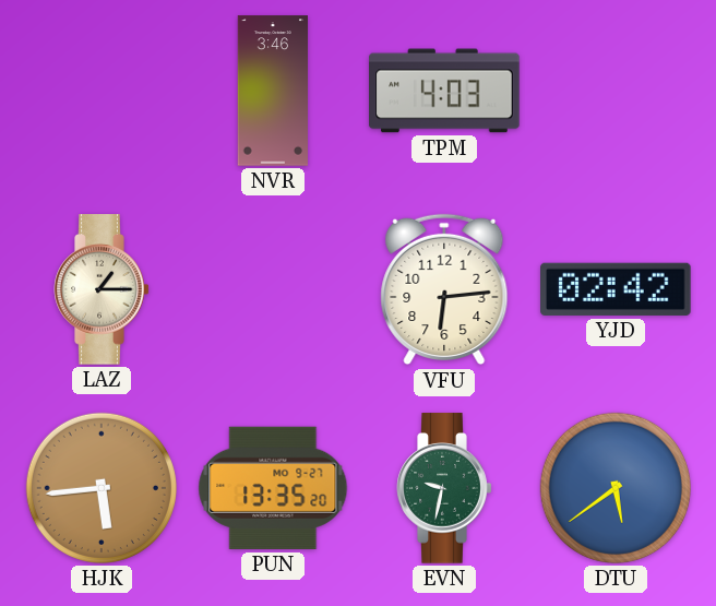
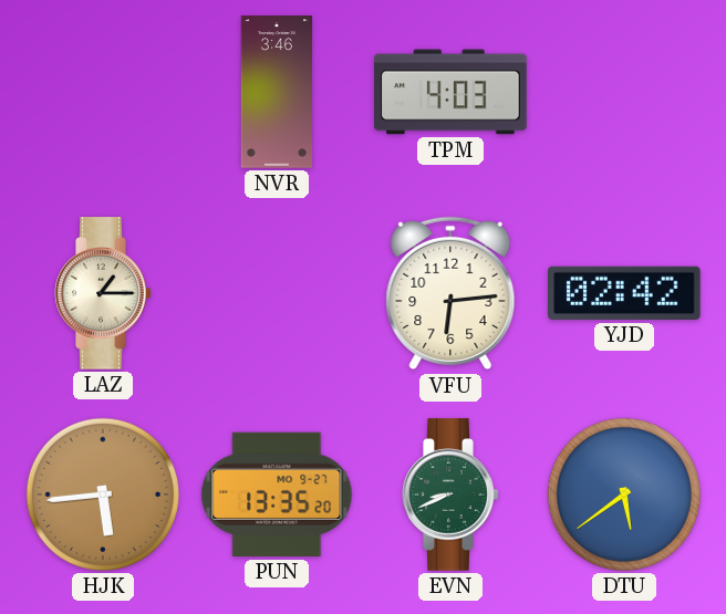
EVN: 9:32 -> 8:41
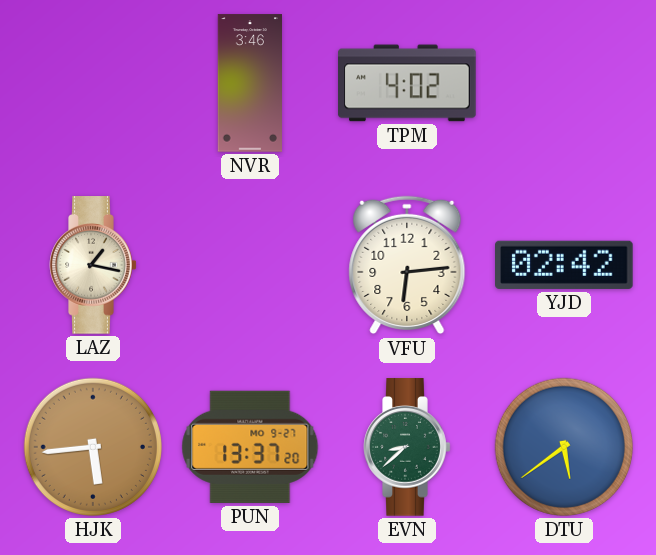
TPM: 4:03 -> 4:02
LAZ: 1:15 -> 1:17
PUN: 13:35 -> 13:37
EVN: 8:41 -> 8:38
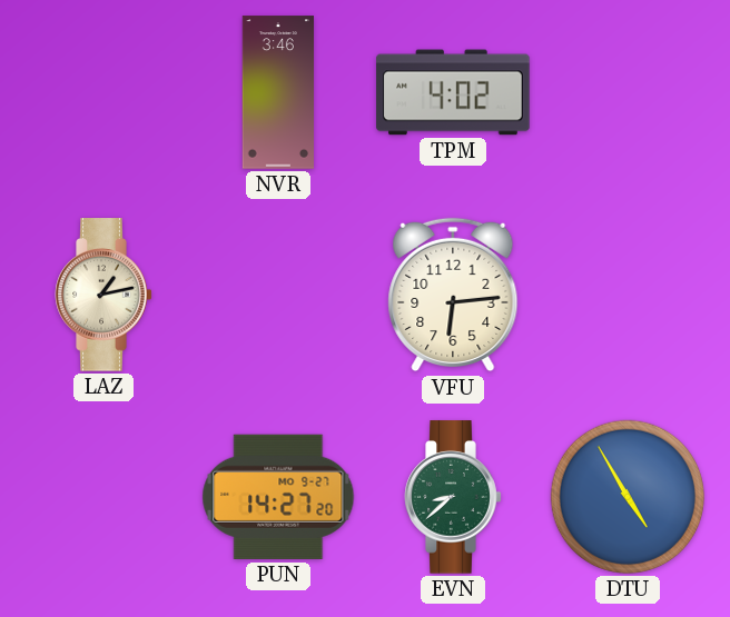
LAZ: 1:17 -> 1:13
YJD: 02:42 -> none
HJK: 5:44 -> none
PUN: 13:37 -> 14:27
DTU: 5:39 -> 4:55
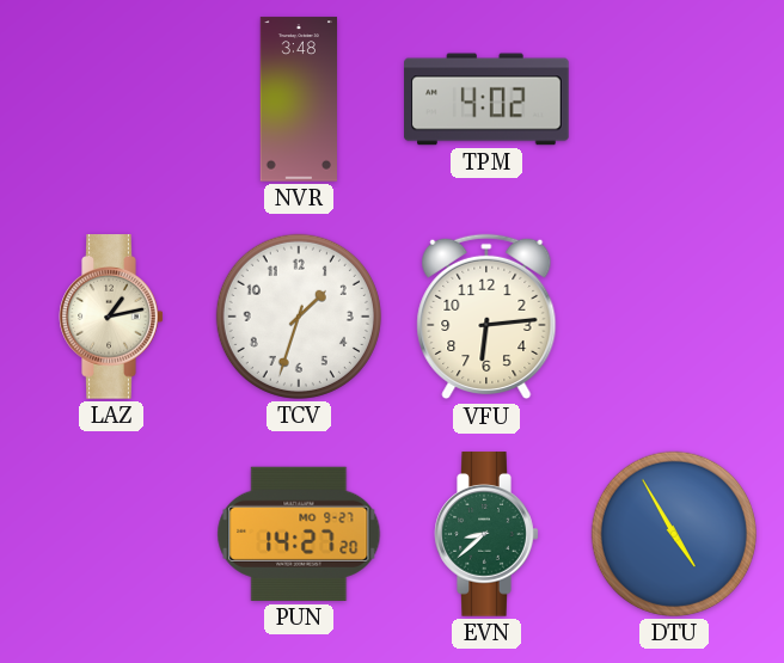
NVR: 3:46 -> 3:48
TCV: none -> 1:33
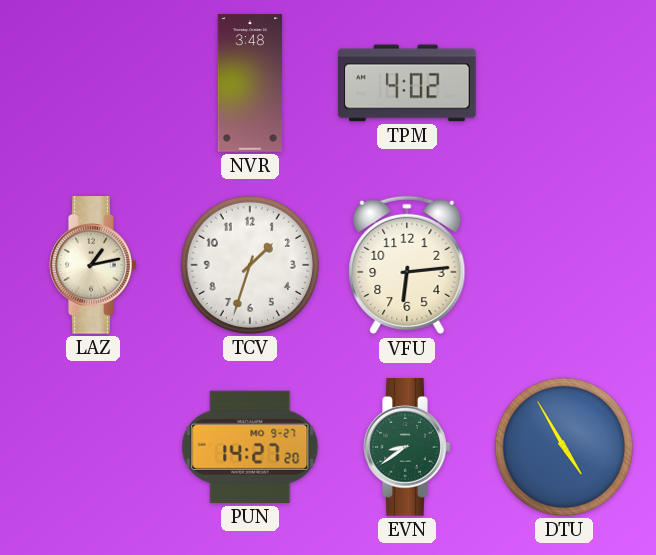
EVN: 8:38 -> 8:39
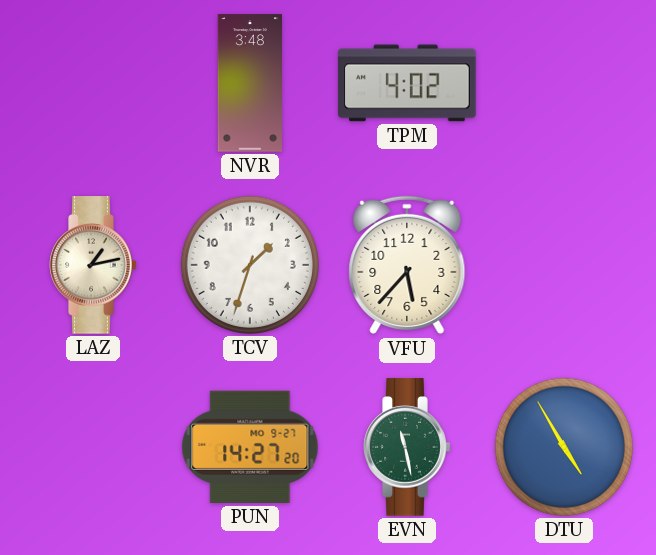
VFU: 6:14 -> 5:37
EVN: 8:39 -> 11:28
